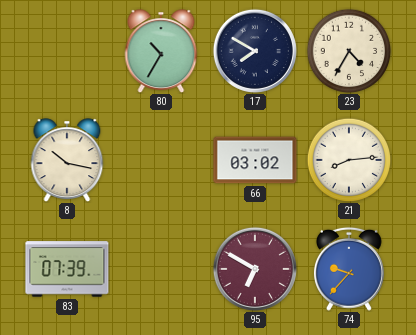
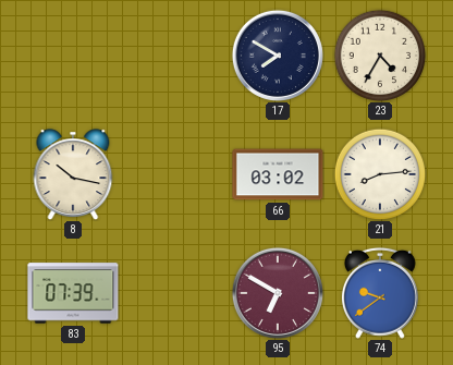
80: 10:35 -> none
74: 9:37 -> 9:39
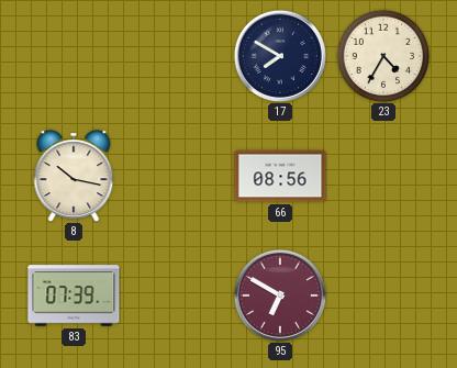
66: 03:02 -> 08:56
21: 8:14 -> none
74: 9:39 -> none
